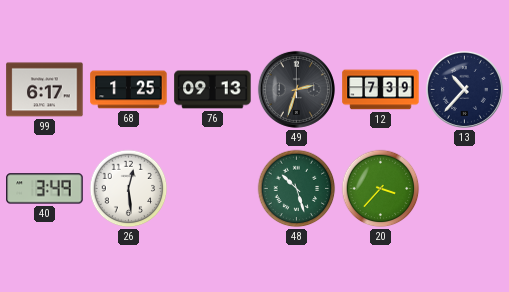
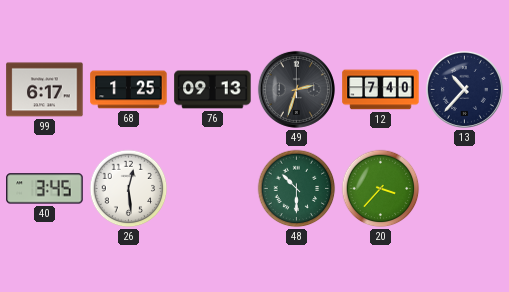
12: 7:39 -> 7:40
40: 3:49 -> 3:45
48: 10:27 -> 10:30
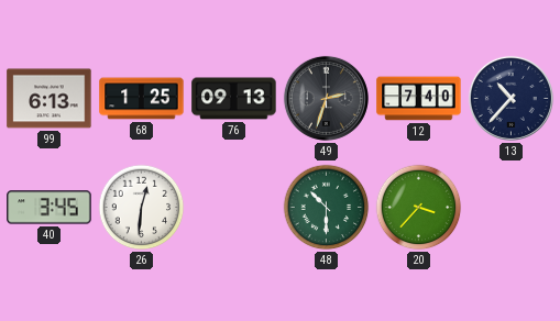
99: 6:17 -> 6:13
26: 12:29 -> 12:31
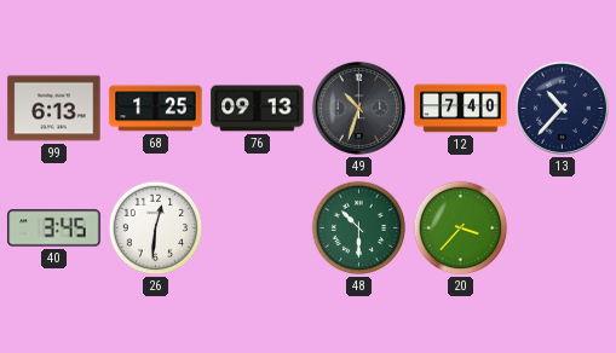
49: 2:33 -> 10:33
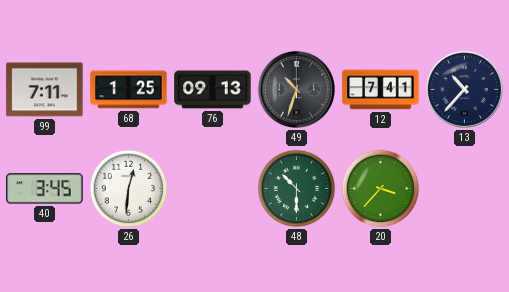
99: 6:13 -> 7:11
12: 7:40 -> 7:41
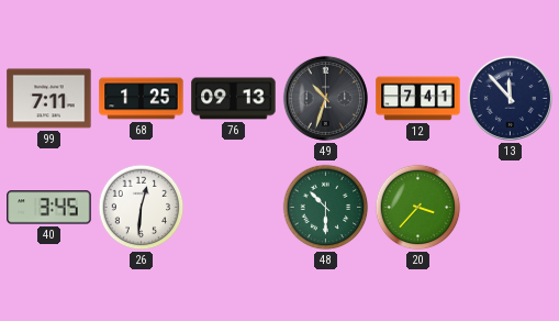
13: 10:37 -> 11:53
